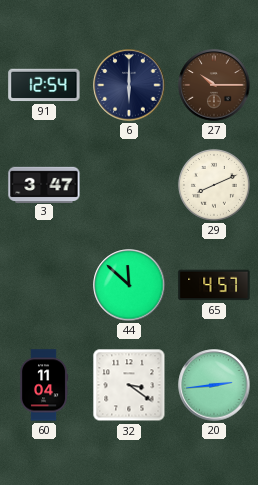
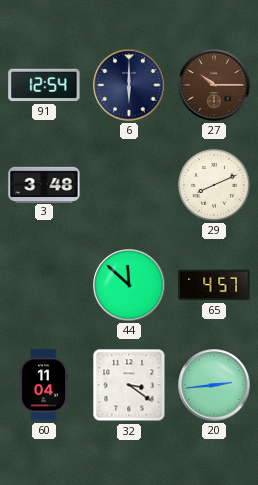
3: 3:47 -> 3:48
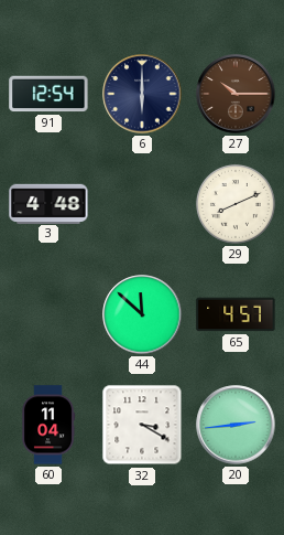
3: 3:48 -> 4:48
32: 3:21 -> 3:20
